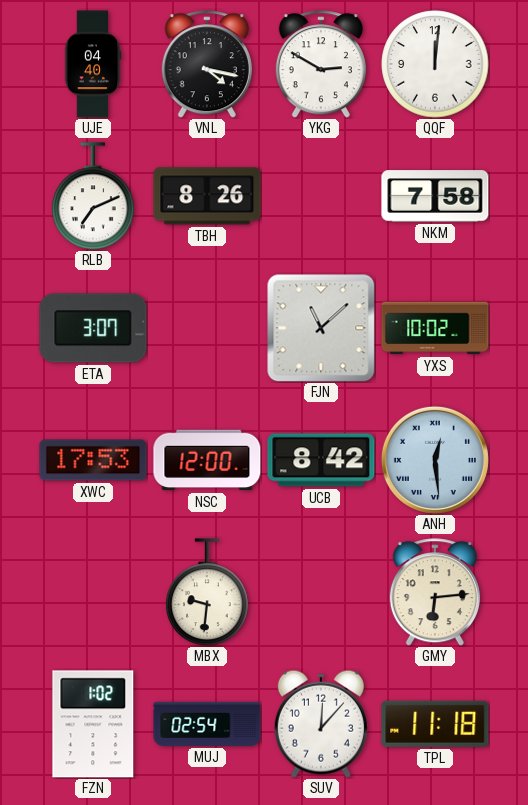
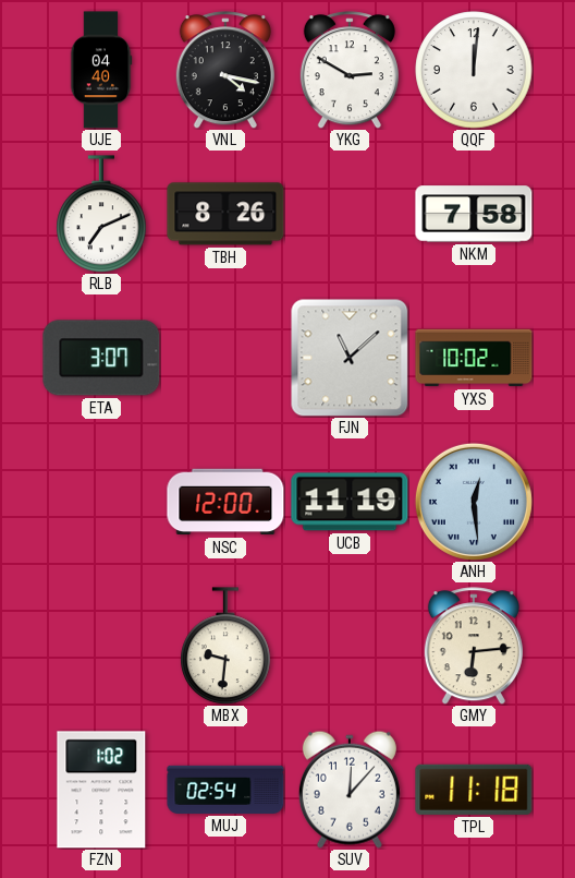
XWC: 17:53 -> none
UCB: 8:42 -> 11:19
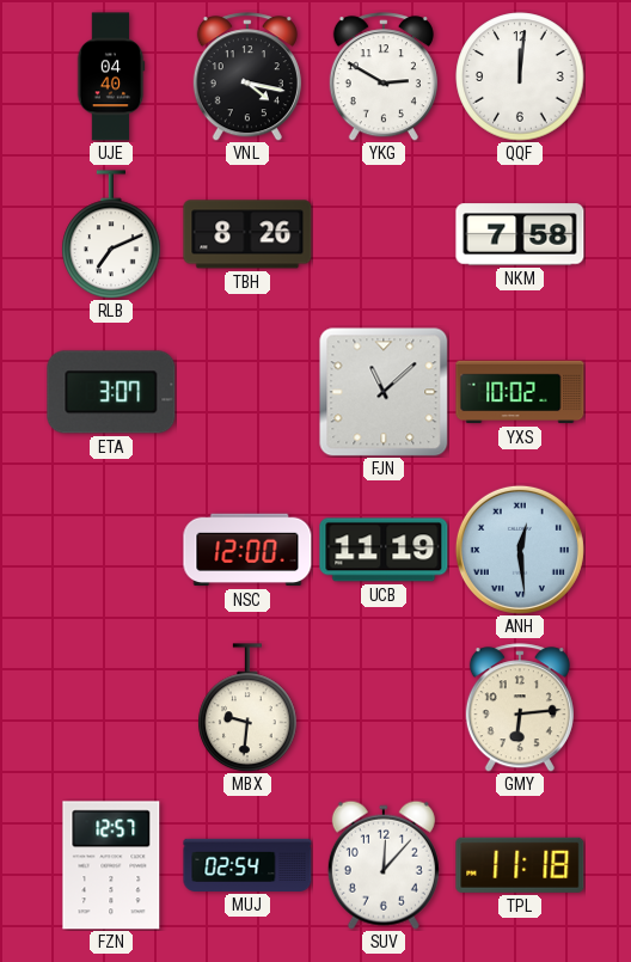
FZN: 1:02 -> 12:57
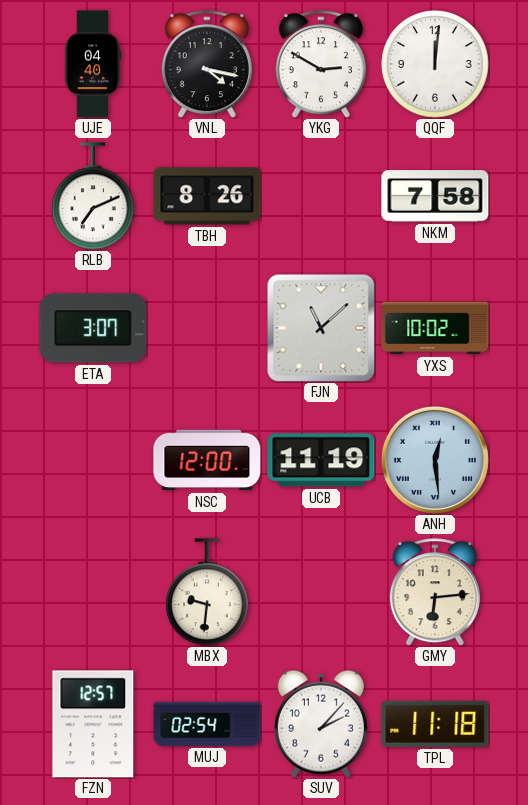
SUV: 12:07 -> 2:07
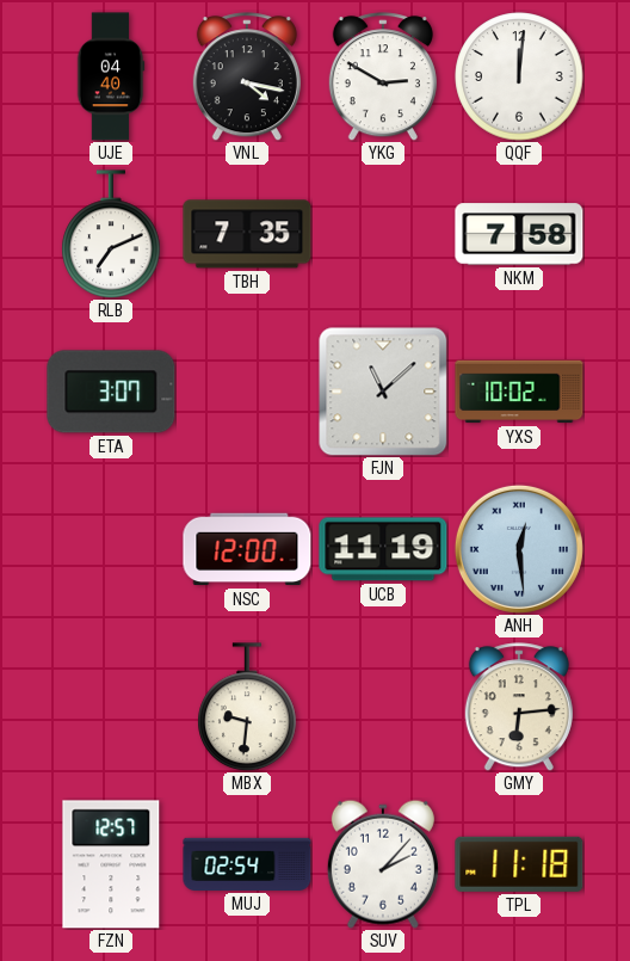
TBH: 8:26 -> 7:35
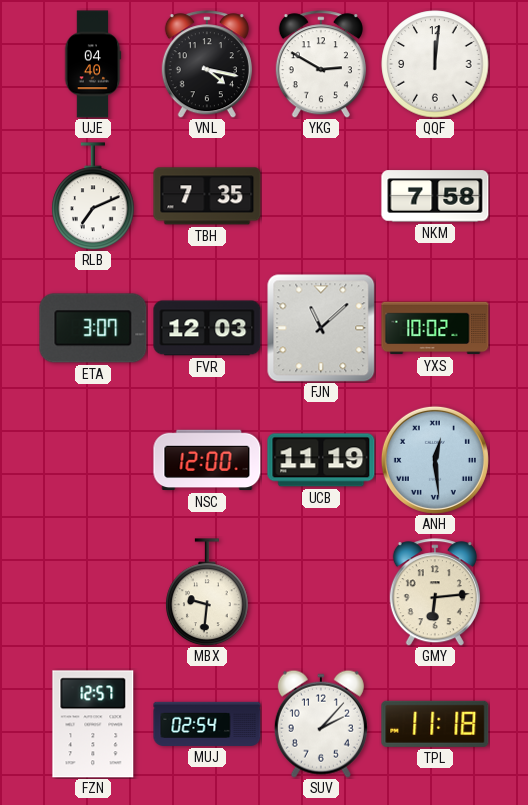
FVR: none -> 12:03
